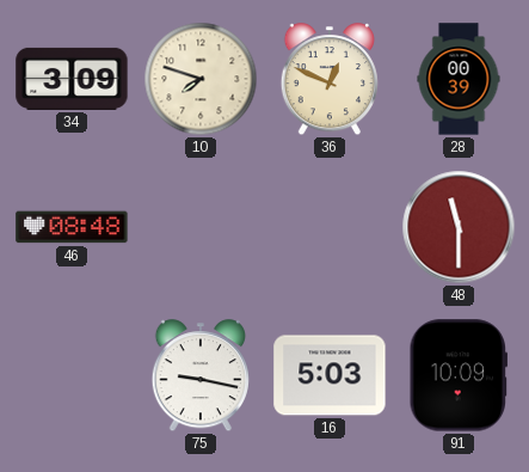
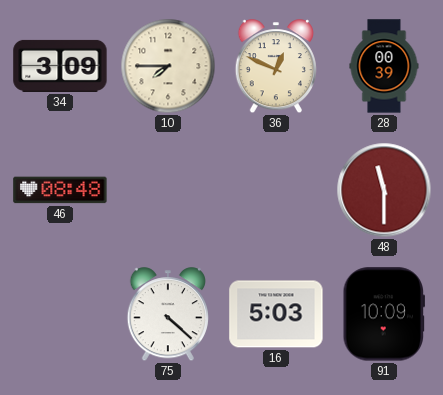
10: 7:48 -> 7:45
75: 9:17 -> 4:22
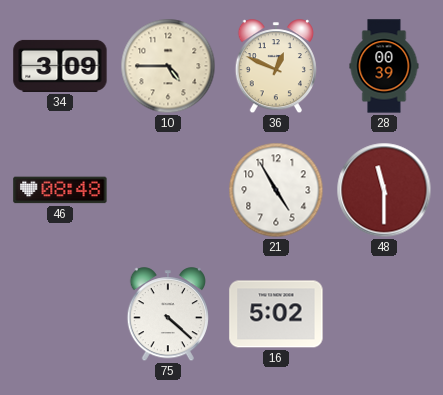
10: 7:45 -> 4:45
21: none -> 4:55
16: 5:03 -> 5:02
91: 10:09 -> none
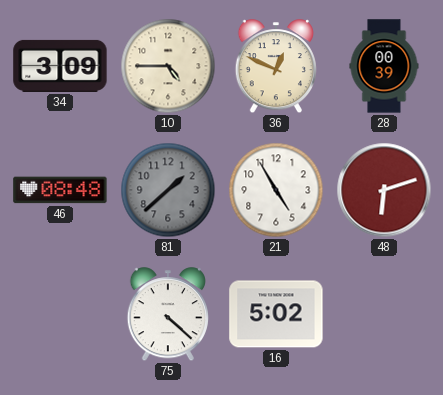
81: none -> 1:38
48: 11:30 -> 6:12
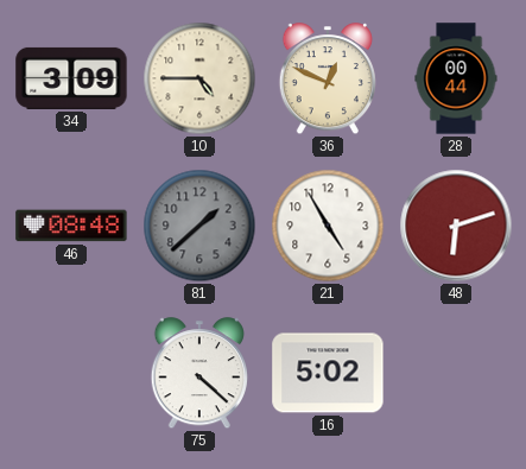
28: 00:39 -> 00:44
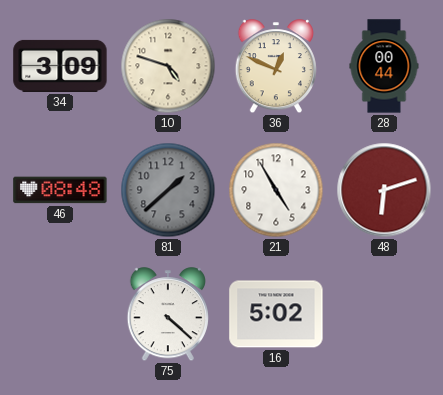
10: 4:45 -> 4:48
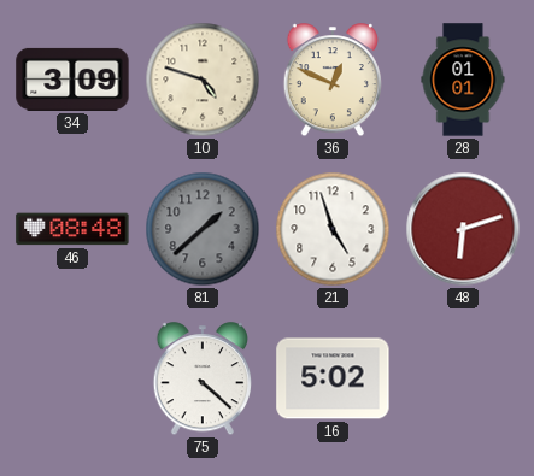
28: 00:44 -> 01:01
21: 4:55 -> 4:57
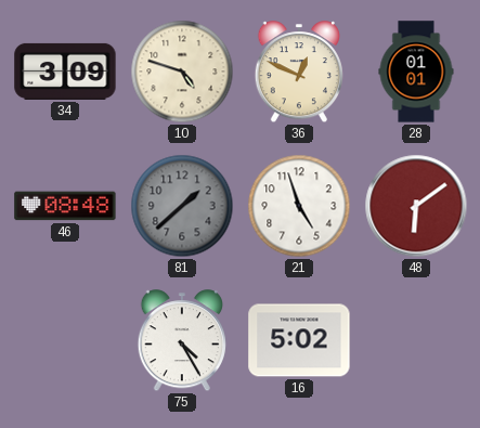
48: 6:12 -> 6:09
75: 4:22 -> 4:25
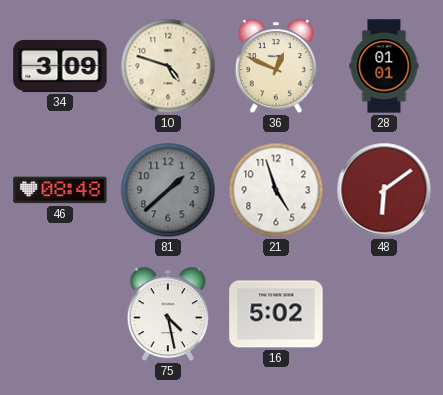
75: 4:25 -> 4:28
